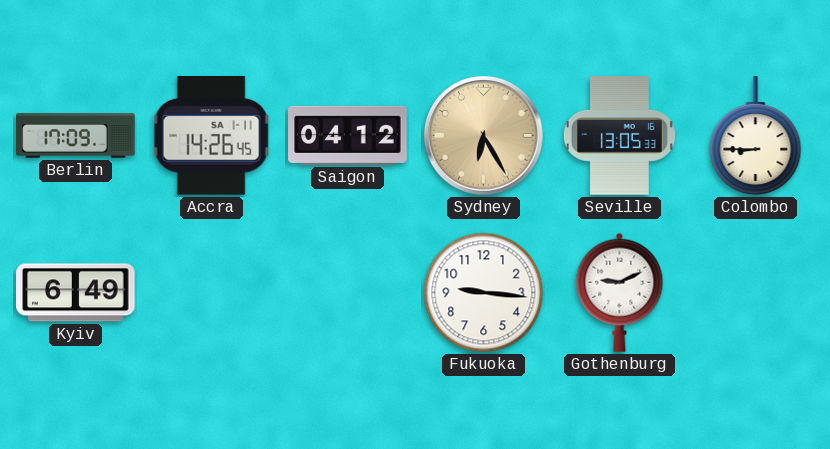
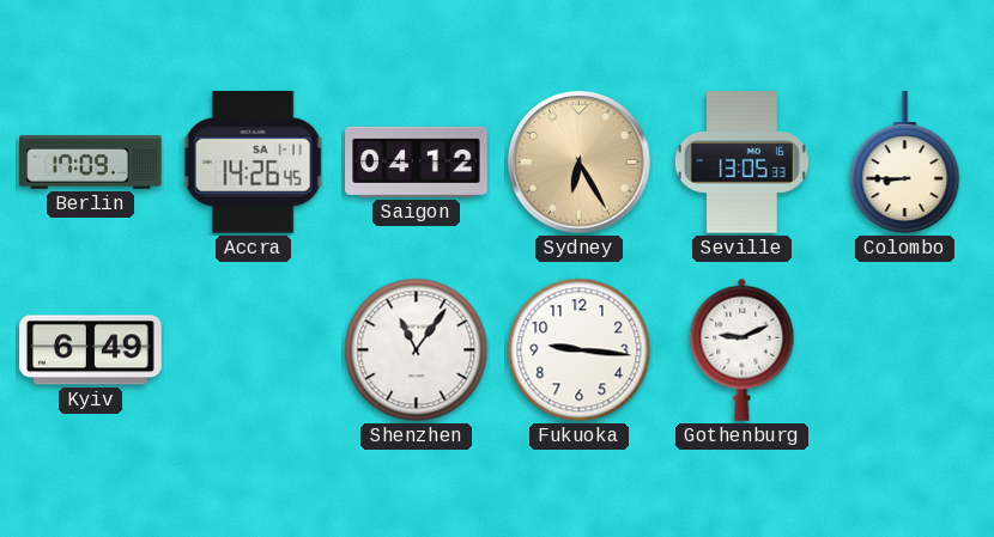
Shenzhen: none -> 11:06
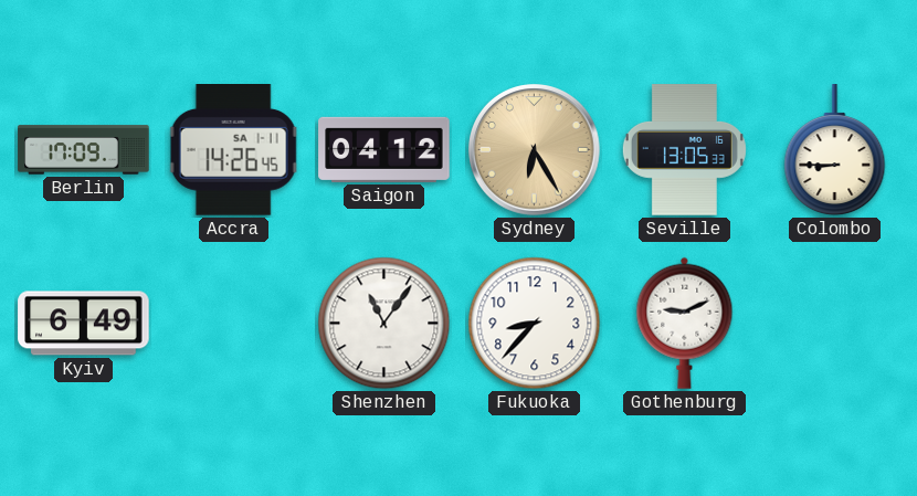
Fukuoka: 9:16 -> 8:37
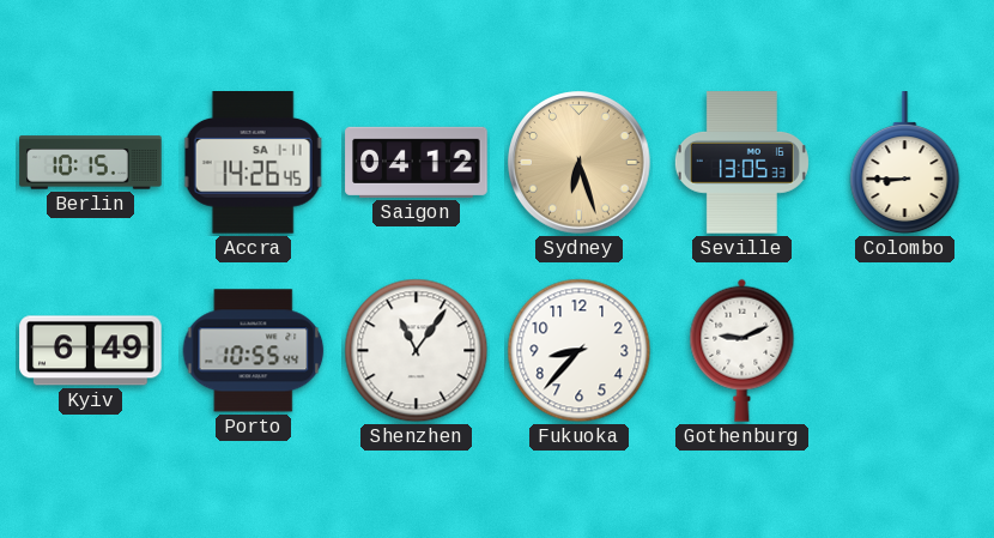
Berlin: 17:09 -> 10:15
Sydney: 6:25 -> 6:27
Porto: none -> 10:55
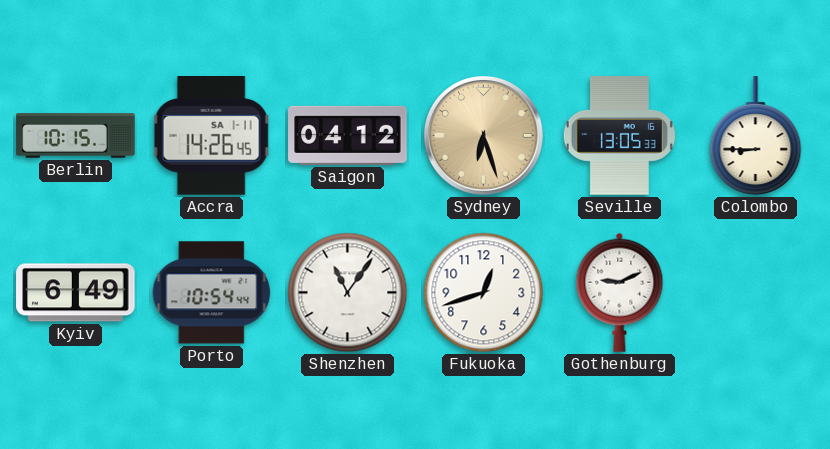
Porto: 10:55 -> 10:54
Fukuoka: 8:37 -> 12:42
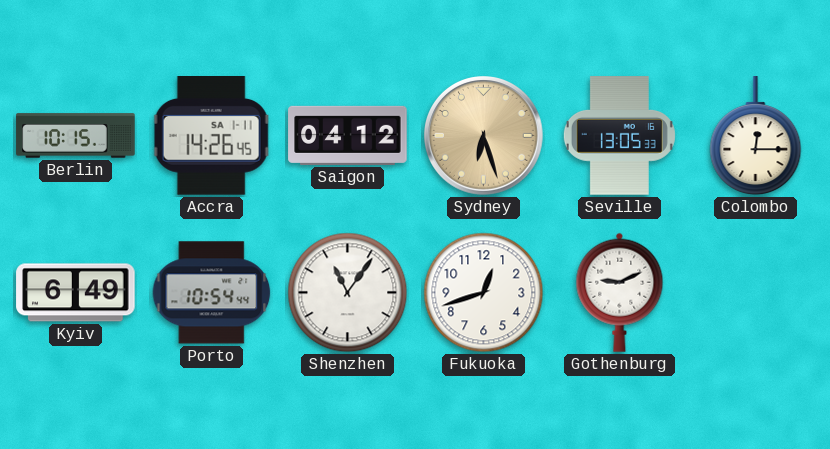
Colombo: 8:45 -> 12:15
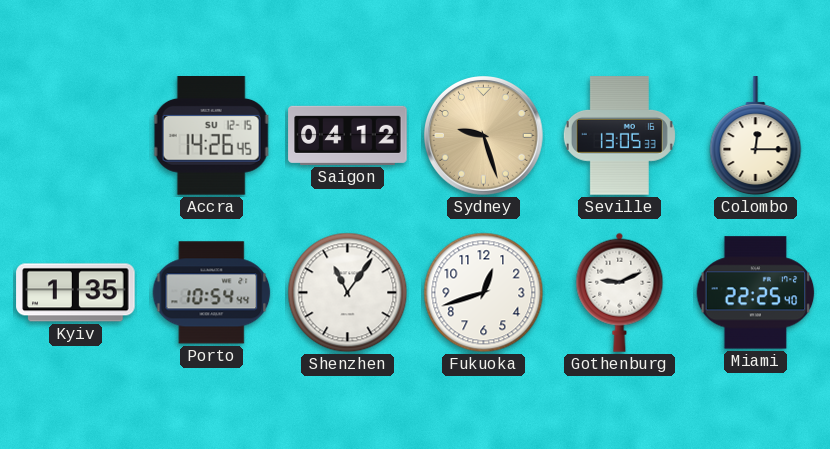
Berlin: 10:15 -> none
Accra date: SA 1-11 -> SU 12-15
Sydney: 6:27 -> 9:27
Kyiv: 6:49 -> 1:35
Miami: none -> 22:25
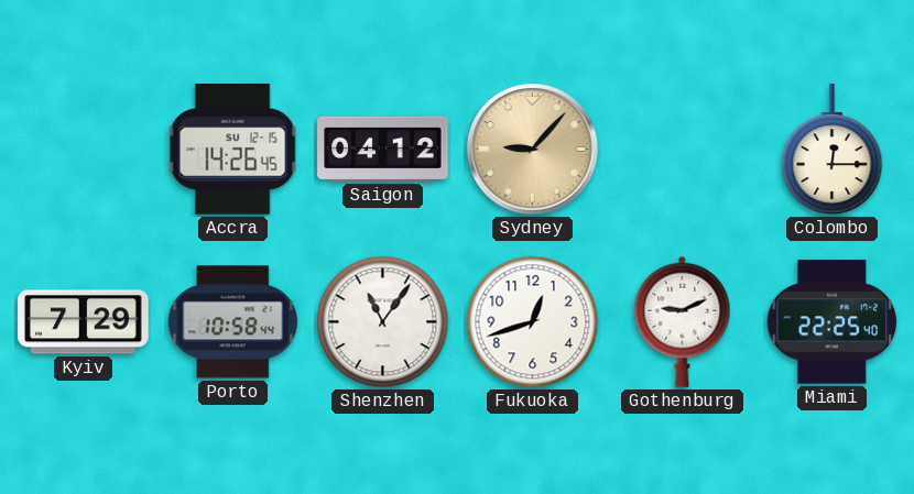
Sydney: 9:27 -> 9:07
Seville: 13:05 -> none
Kyiv: 1:35 -> 7:29
Porto: 10:54 -> 10:58
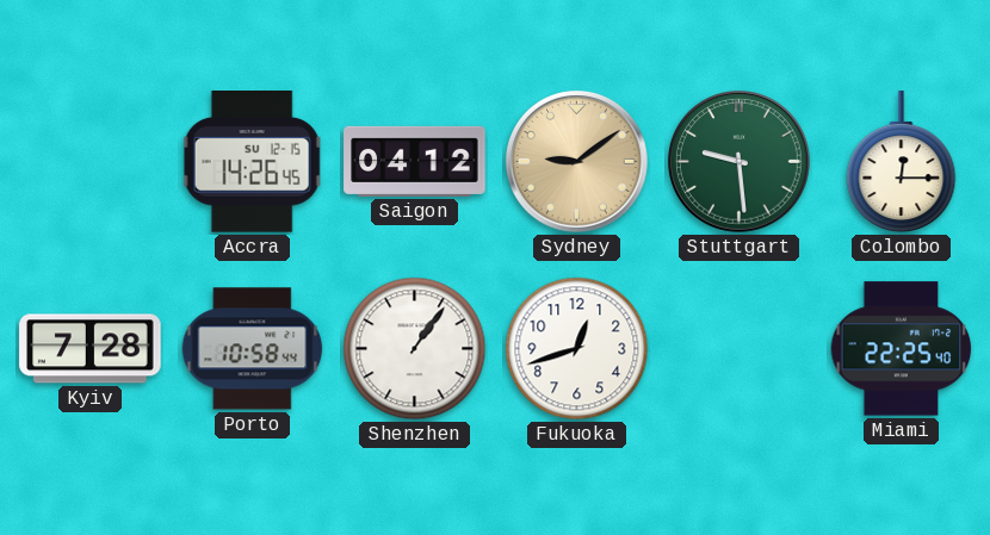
Sydney: 9:07 -> 9:09
Stuttgart: none -> 9:29
Kyiv: 7:29 -> 7:28
Shenzhen: 11:06 -> 1:06
Gothenburg: 9:11 -> none
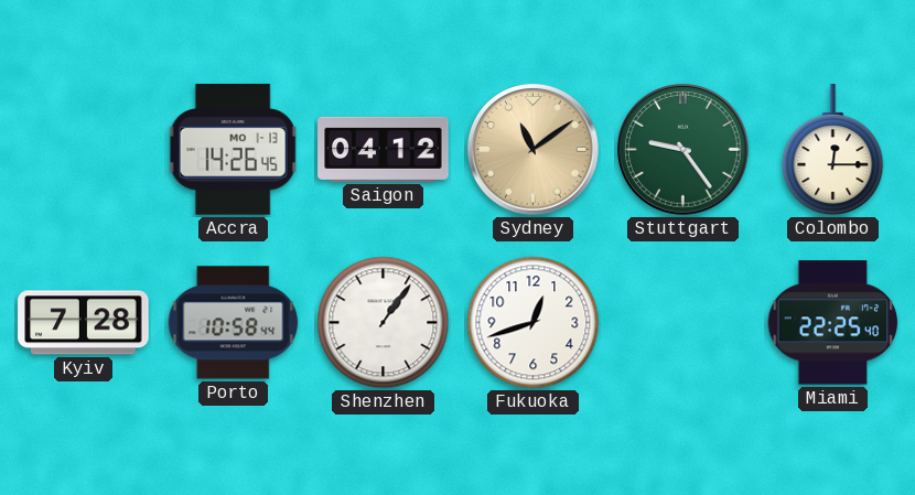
Accra date: SU 12-15 -> MO 1-13
Sydney: 9:09 -> 11:09
Stuttgart: 9:29 -> 9:24
